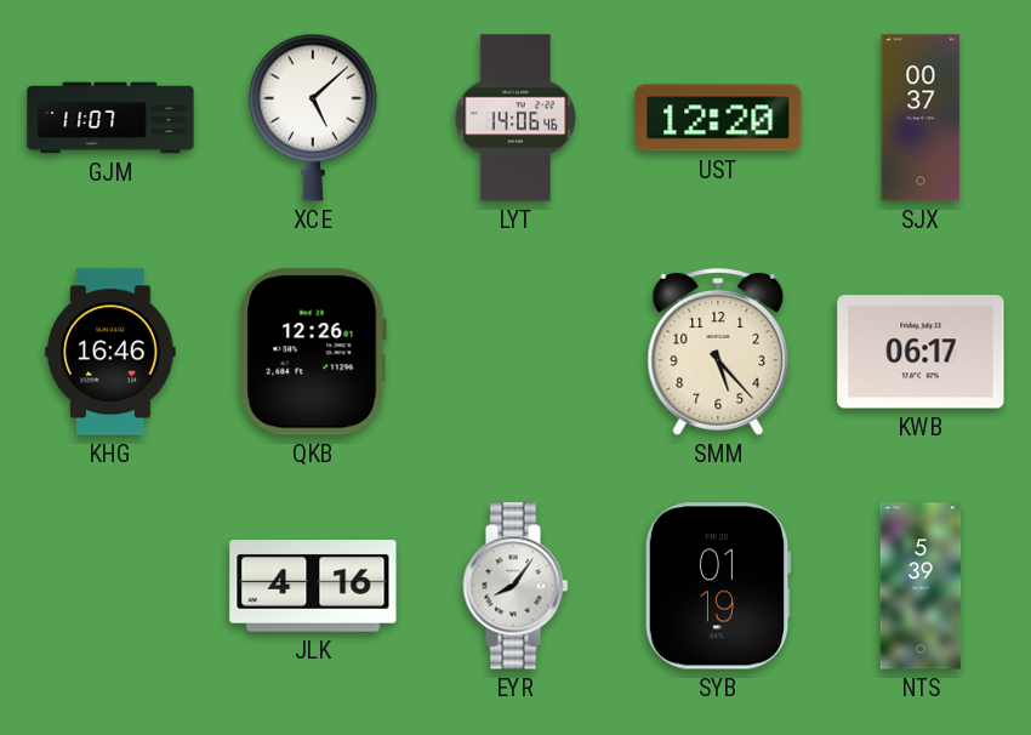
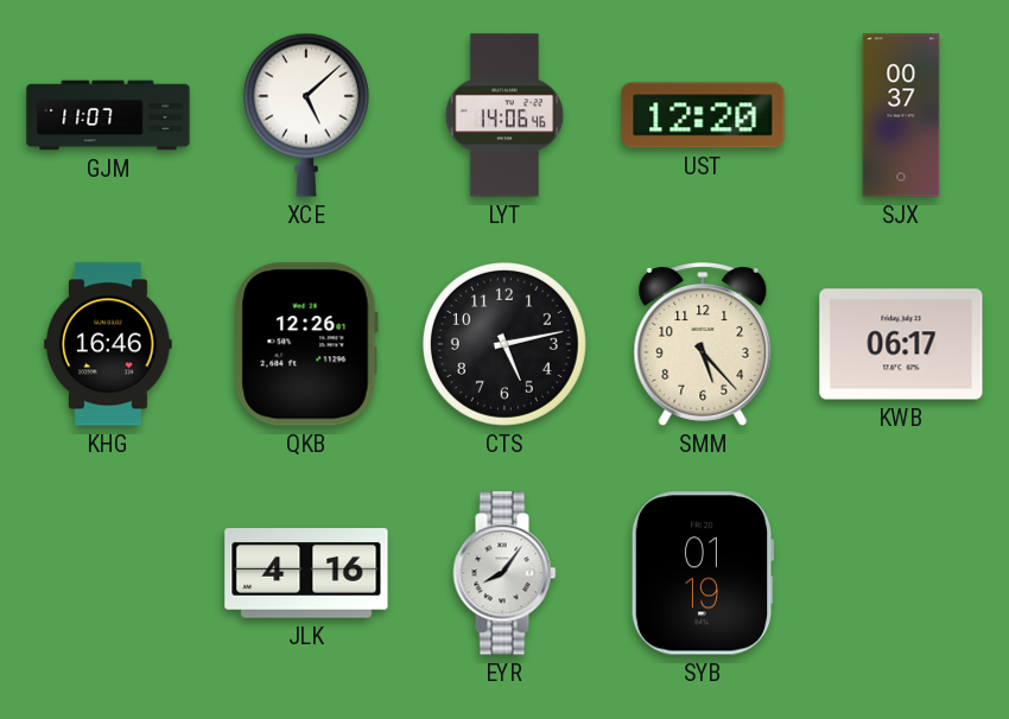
CTS: none -> 5:13
NTS: 5:39 -> none
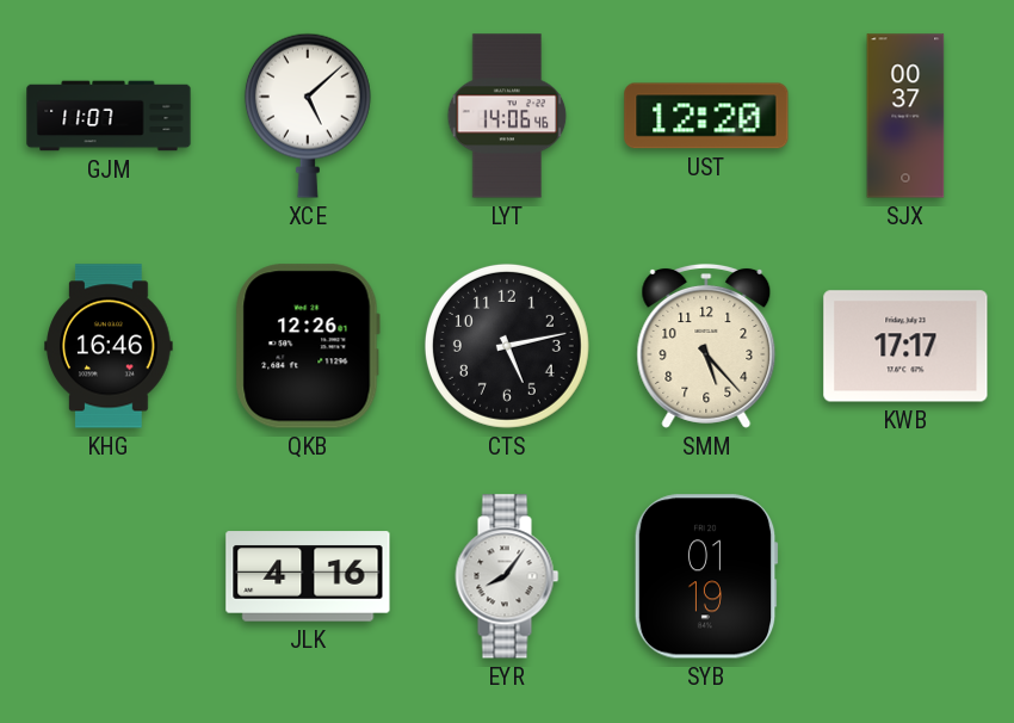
KWB: 06:17 -> 17:17
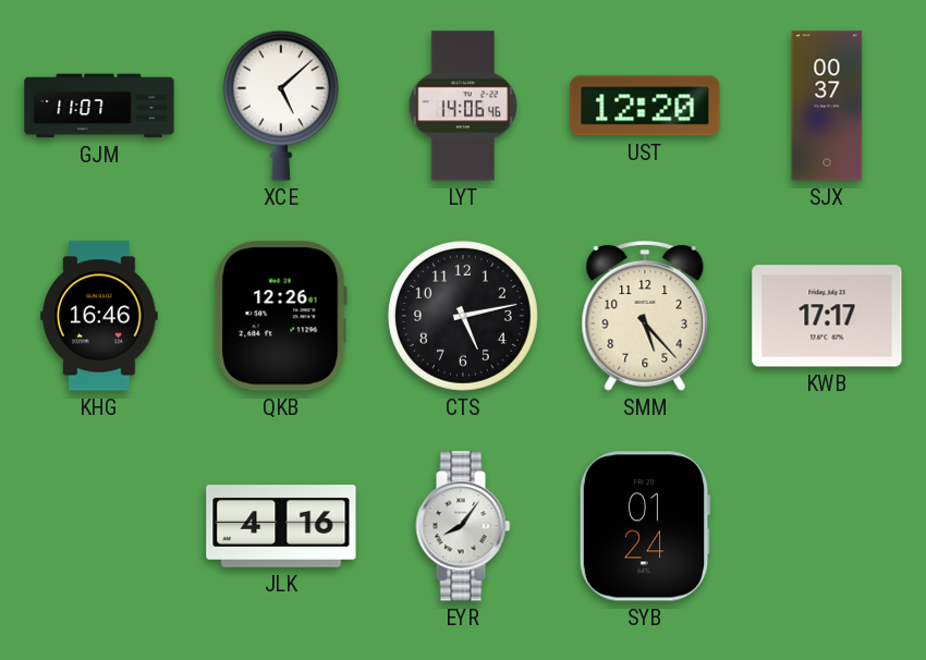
SYB: 01:19 -> 01:24
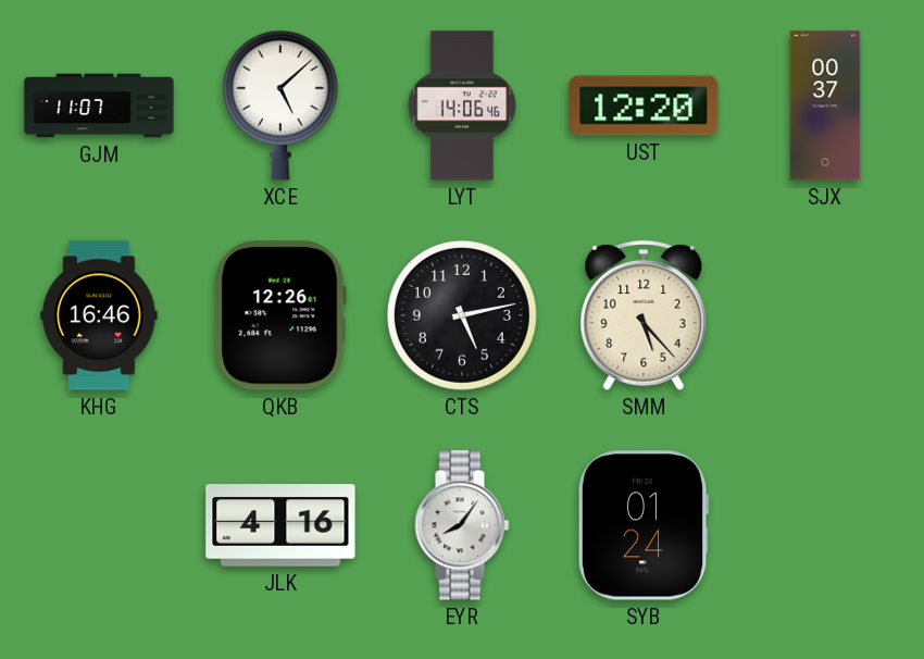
KWB: 17:17 -> none
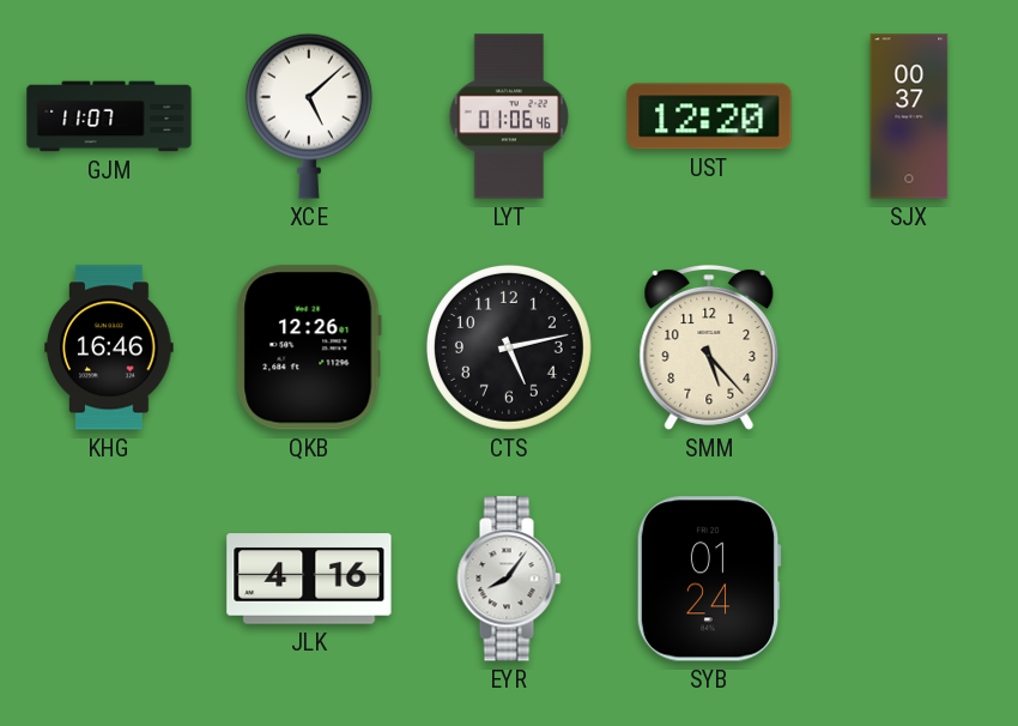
LYT: 14:06 -> 01:06
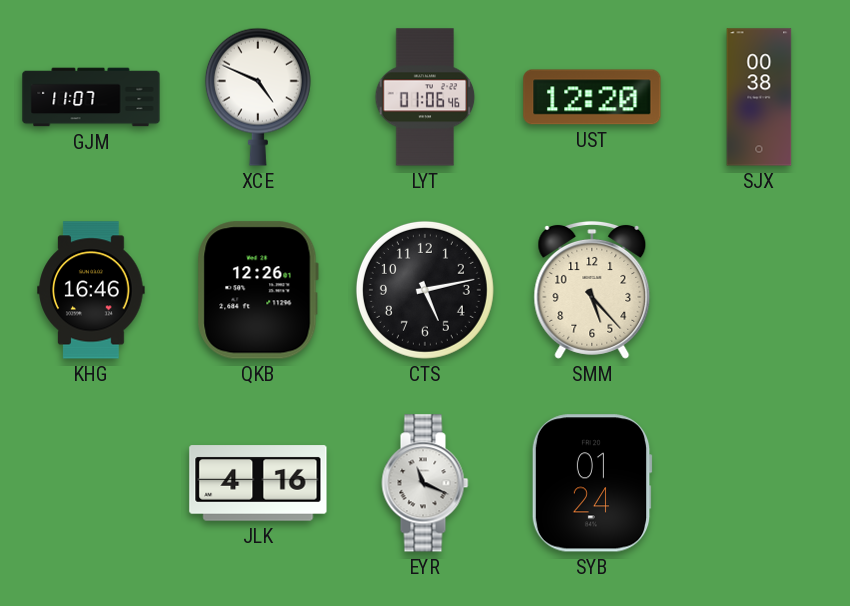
XCE: 5:08 -> 4:49
SJX: 00:37 -> 00:38
EYR: 8:06 -> 11:19
